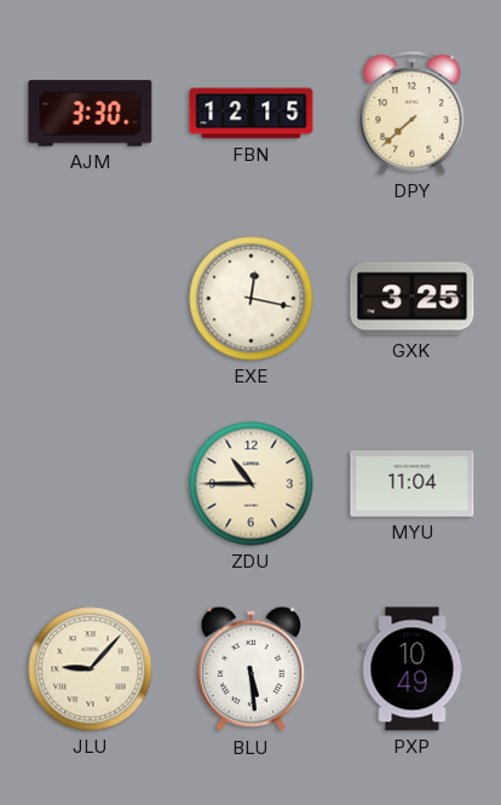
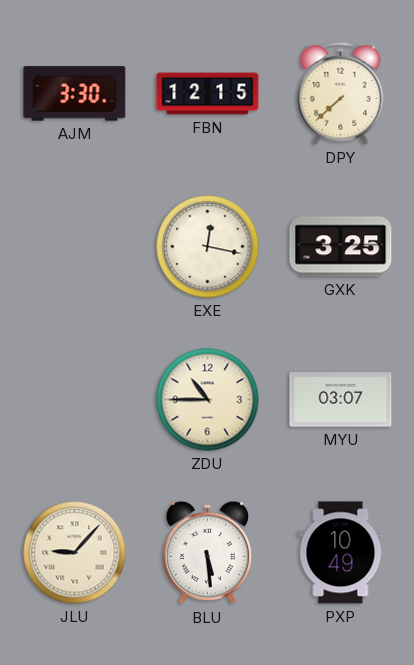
MYU: 11:04 -> 03:07
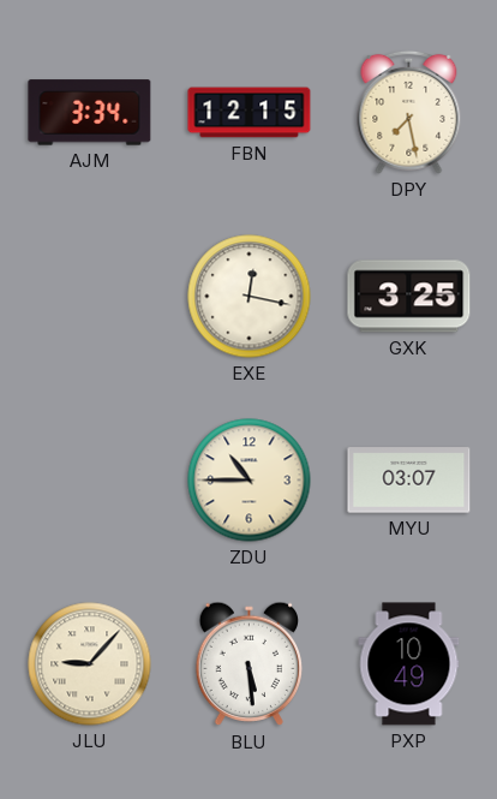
AJM: 3:30 -> 3:34
DPY: 7:38 -> 7:28
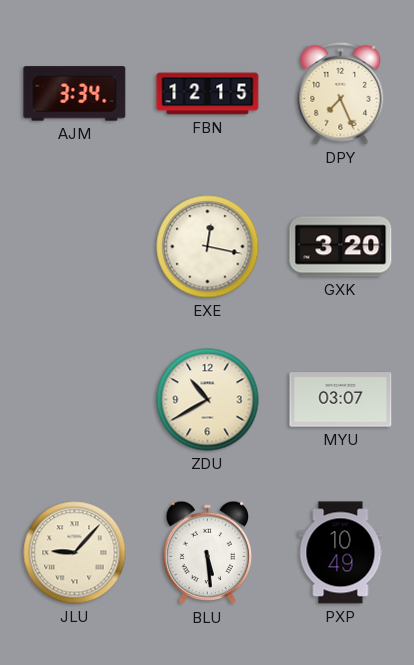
DPY: 7:28 -> 7:26
GXK: 3:25 -> 3:20
ZDU: 10:45 -> 10:40
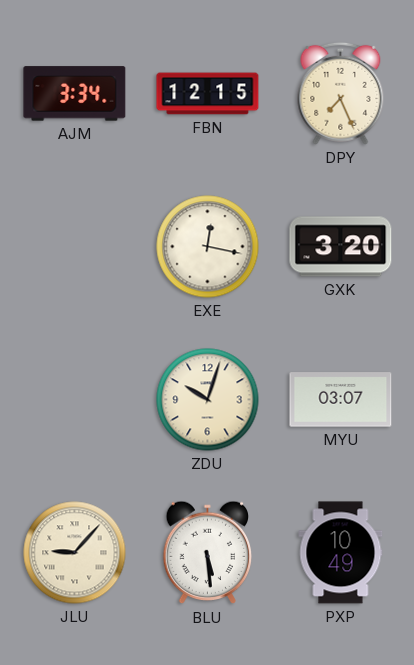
ZDU: 10:40 -> 10:03
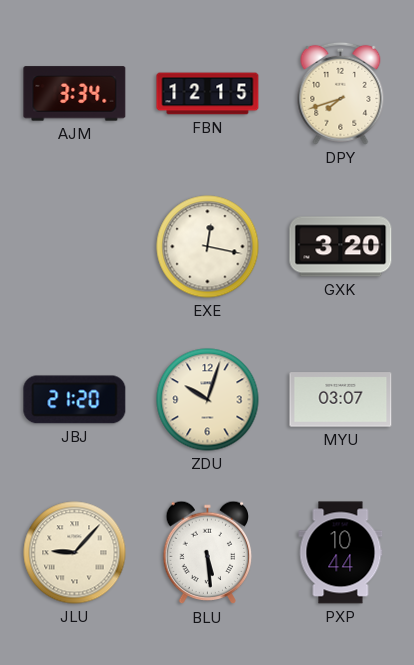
DPY: 7:26 -> 7:42
JBJ: none -> 21:20
PXP: 10:49 -> 10:44
